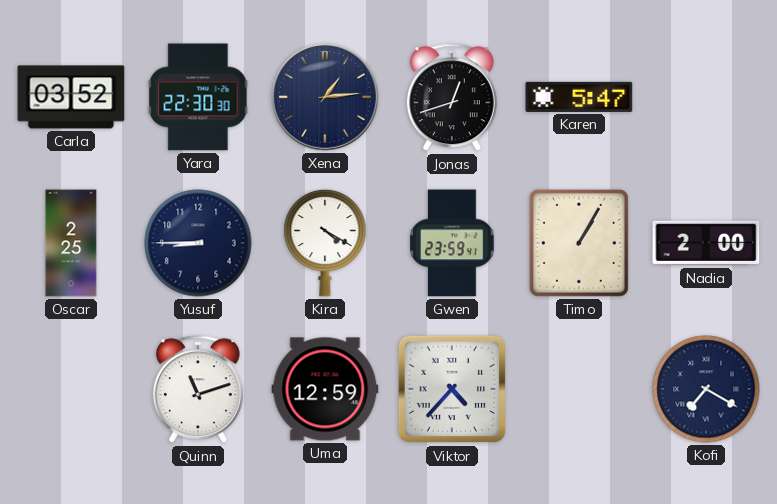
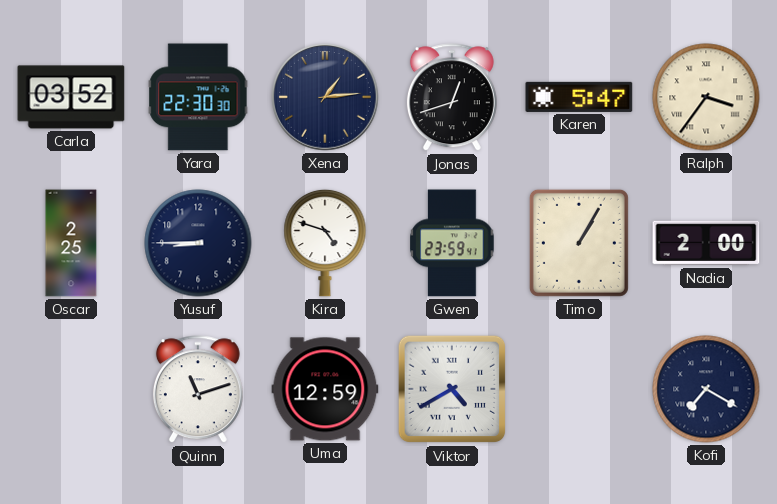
Ralph: none -> 3:36
Kira: 4:20 -> 4:48
Viktor: 4:37 -> 4:40
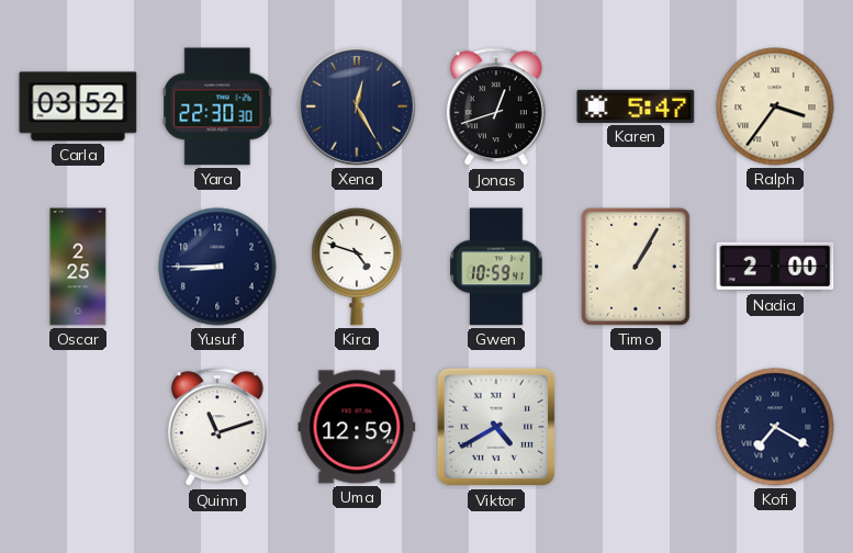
Xena: 1:14 -> 12:25
Gwen: 23:59 -> 10:59
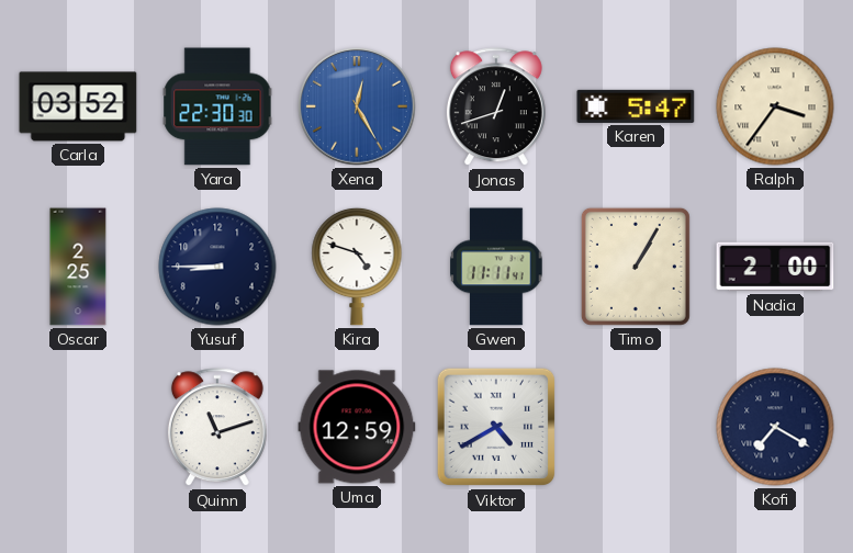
Xena dial: navy -> blue
Gwen: 10:59 -> 11:11
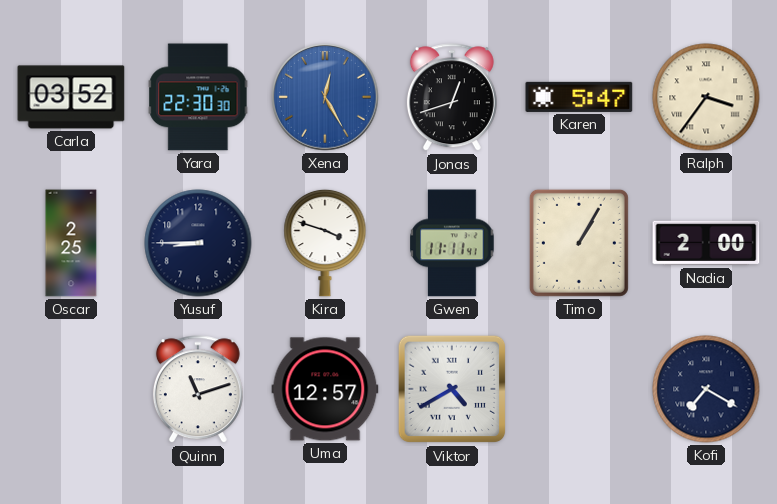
Kira: 4:48 -> 3:48
Uma: 12:59 -> 12:57
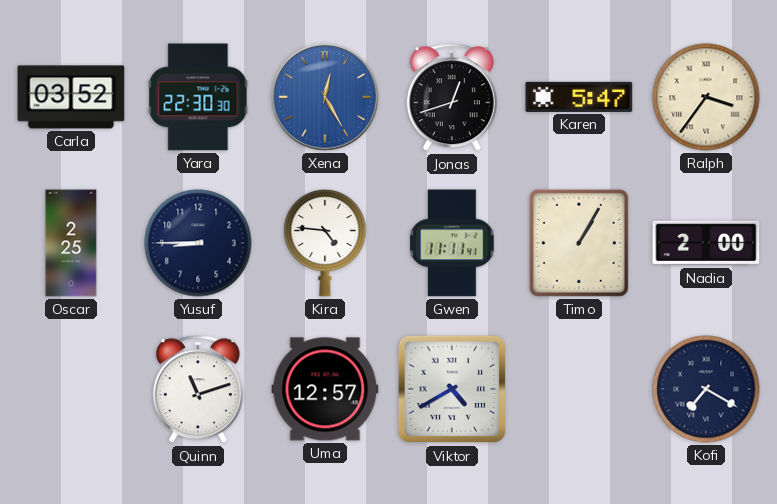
Kira: 3:48 -> 4:46
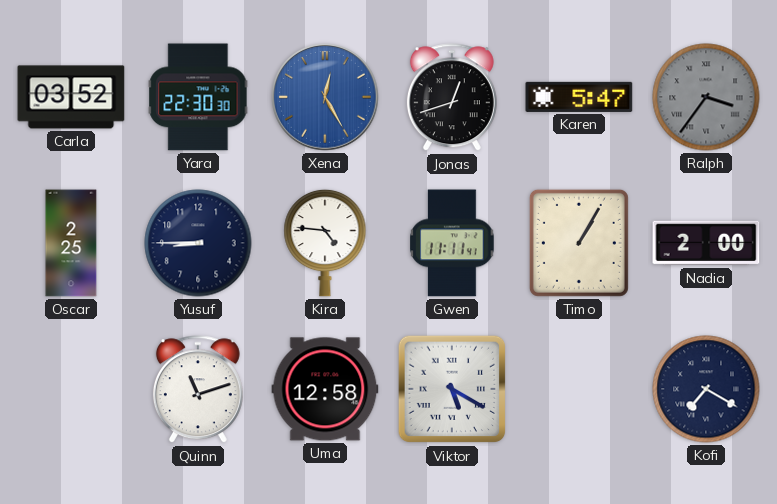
Ralph dial: cream -> grey
Uma: 12:57 -> 12:58
Viktor: 4:40 -> 5:20
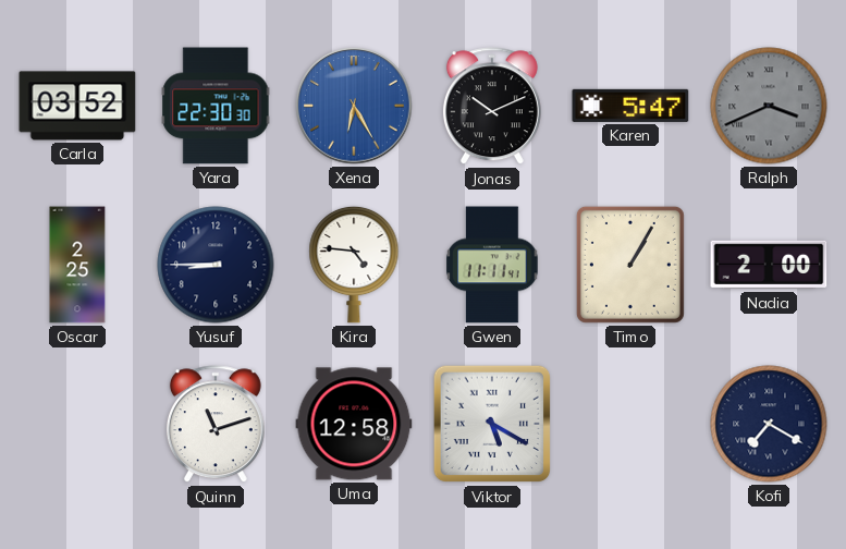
Xena: 12:25 -> 6:25
Jonas: 12:42 -> 10:11
Ralph: 3:36 -> 3:41
